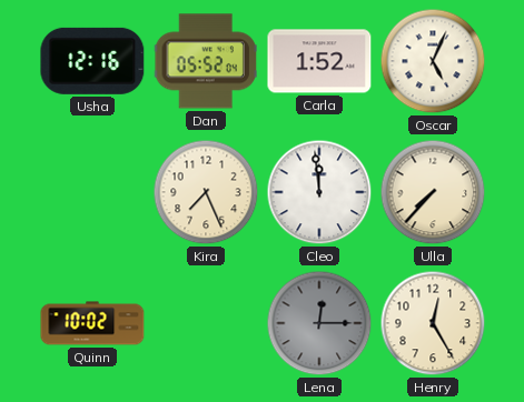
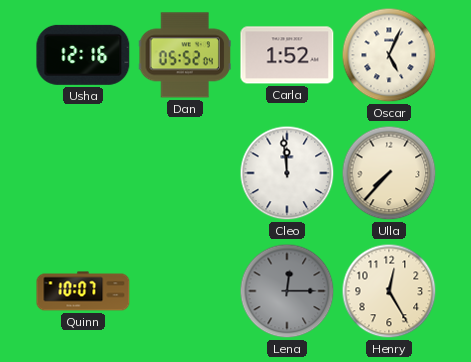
Kira: 7:26 -> none
Quinn: 10:02 -> 10:07
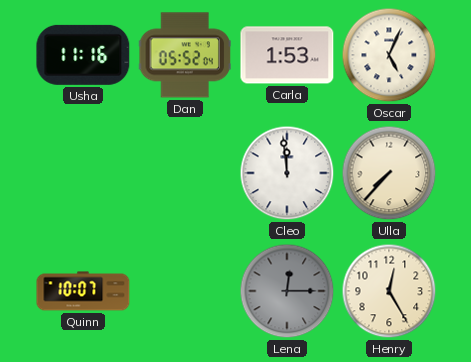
Usha: 12:16 -> 11:16
Carla: 1:52 -> 1:53
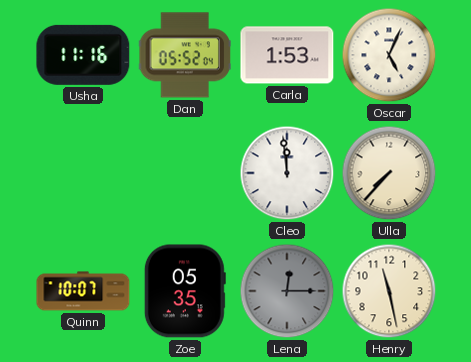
Zoe: none -> 05:35
Henry: 12:25 -> 11:28
